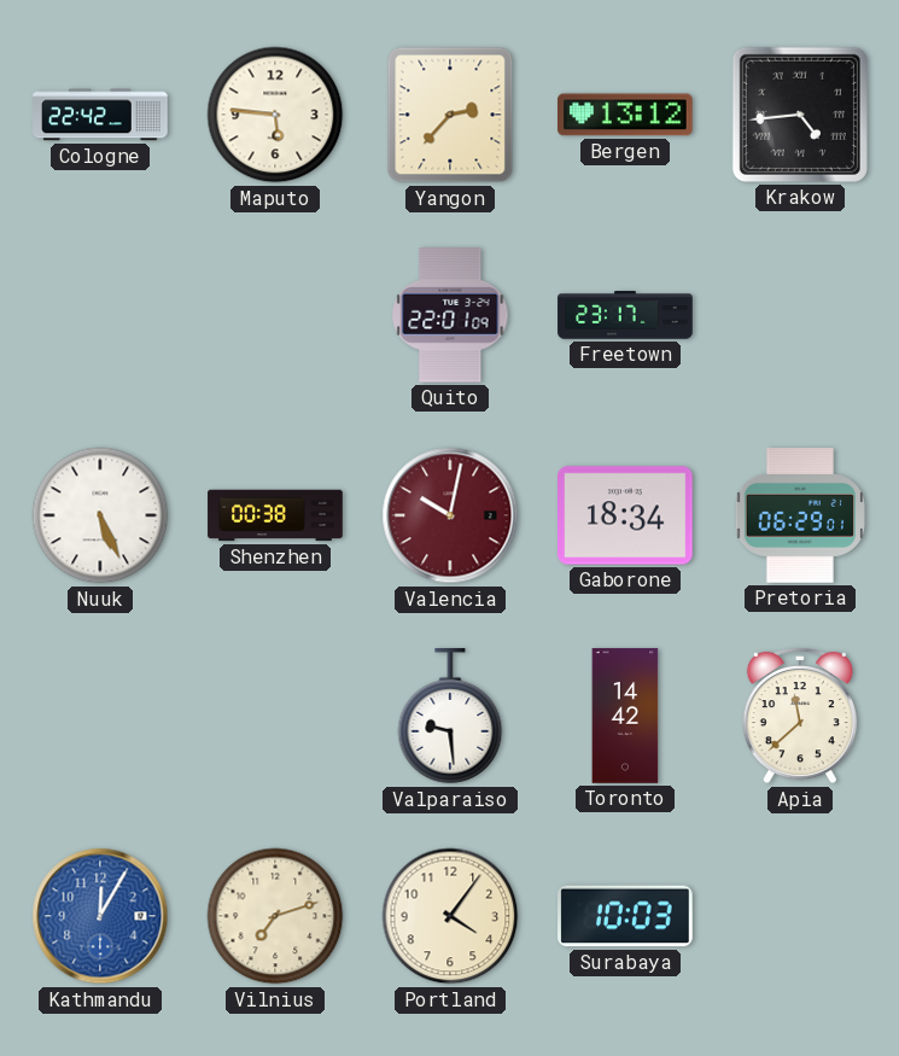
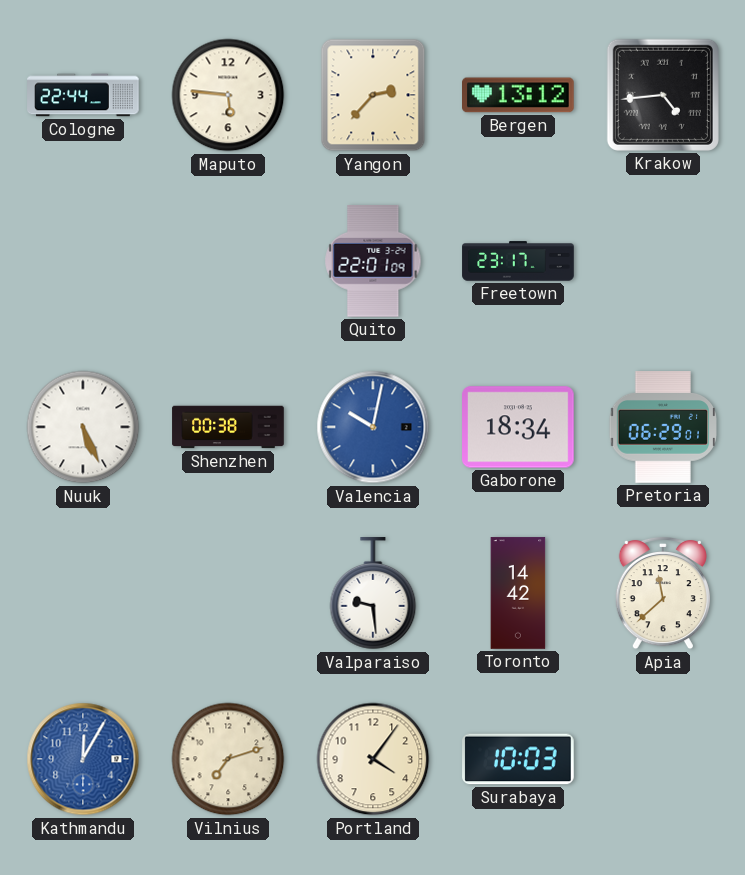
Cologne: 22:42 -> 22:44
Valencia dial: burgundy -> blue
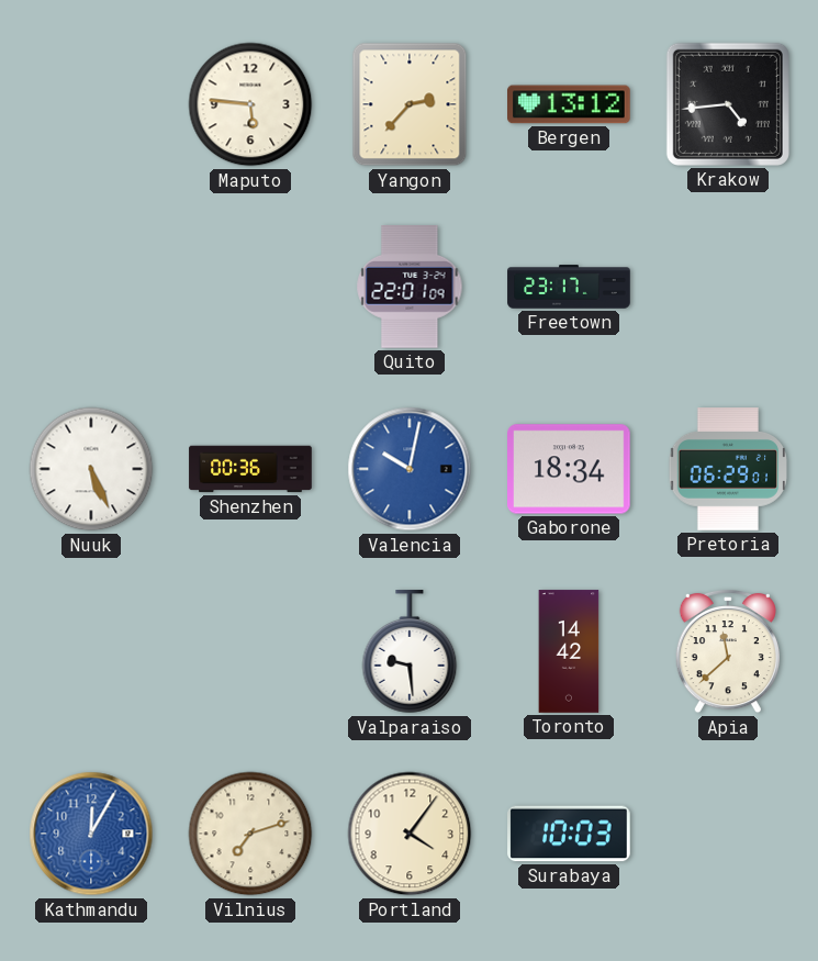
Cologne: 22:44 -> none
Shenzhen: 00:38 -> 00:36
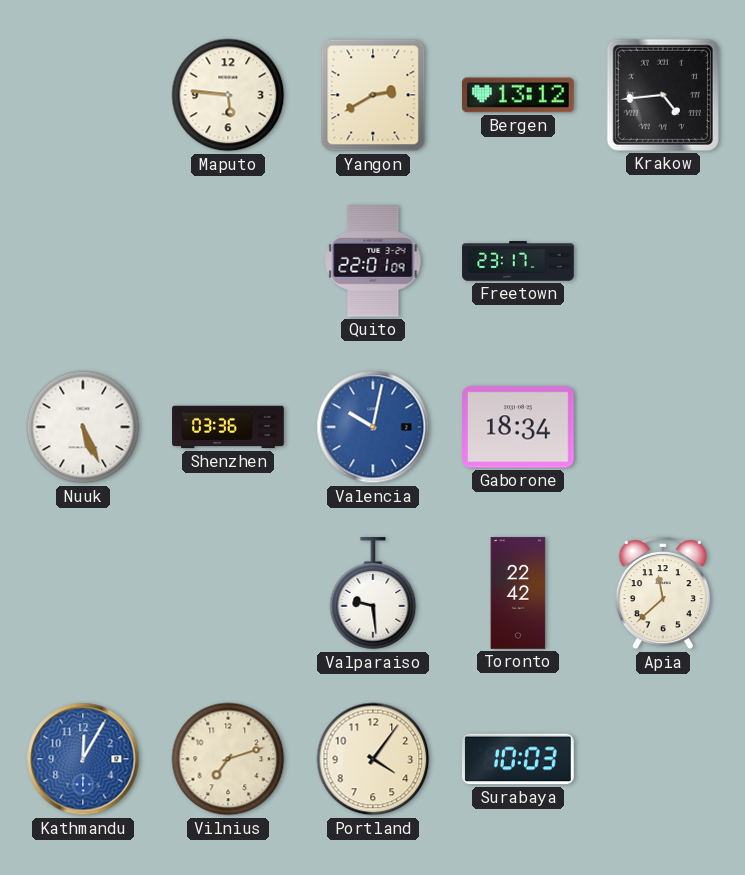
Yangon: 2:37 -> 2:40
Shenzhen: 00:36 -> 03:36
Pretoria: 06:29 -> none
Toronto: 14:42 -> 22:42
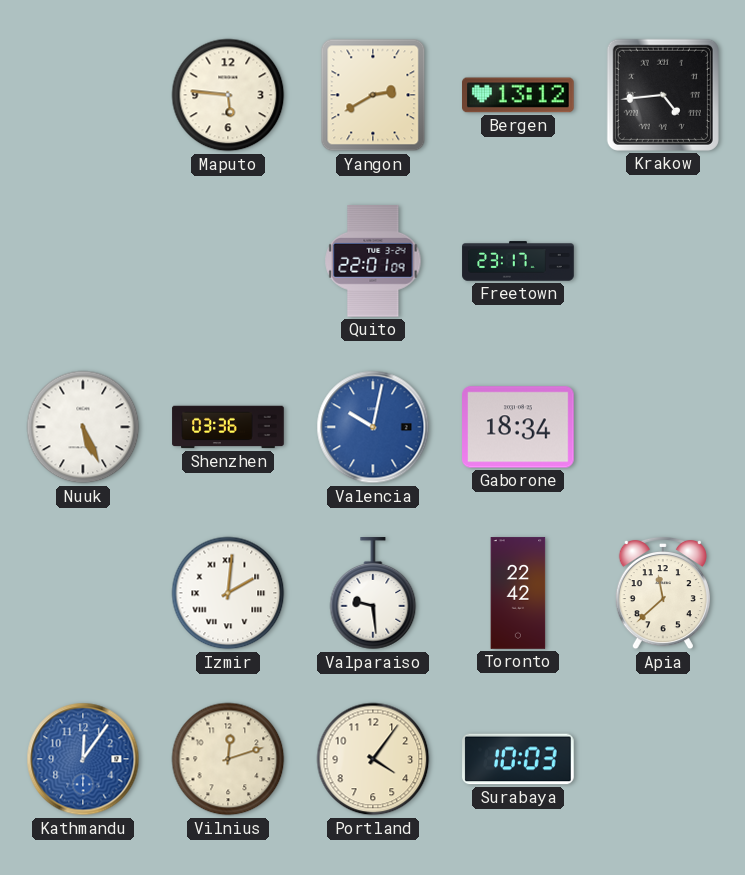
Izmir: none -> 2:01
Kathmandu: 12:05 -> 12:06
Vilnius: 7:12 -> 12:12
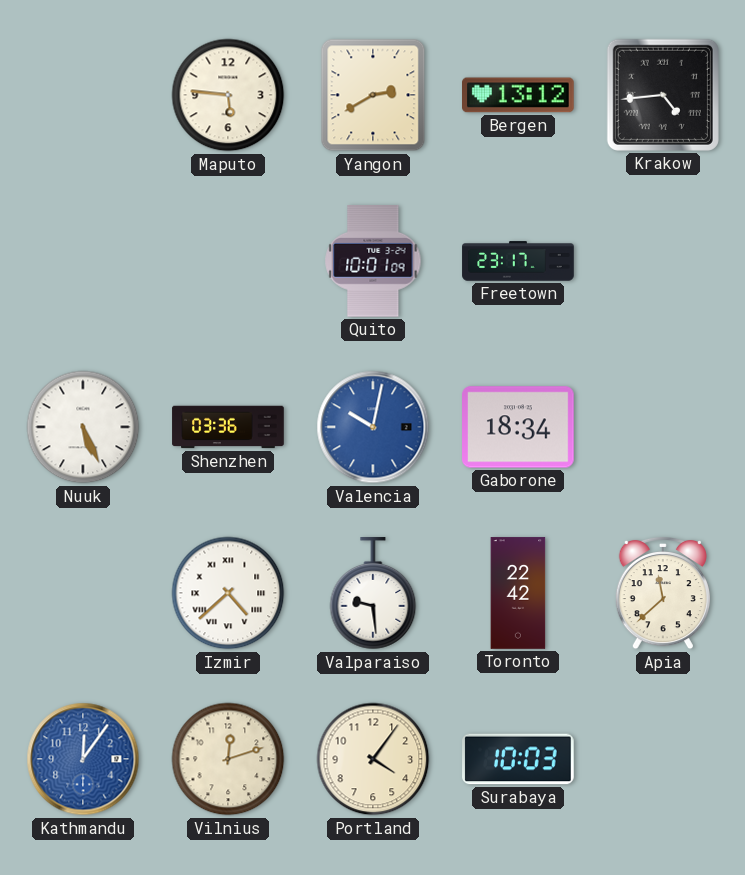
Quito: 22:01 -> 10:01
Izmir: 2:01 -> 4:38
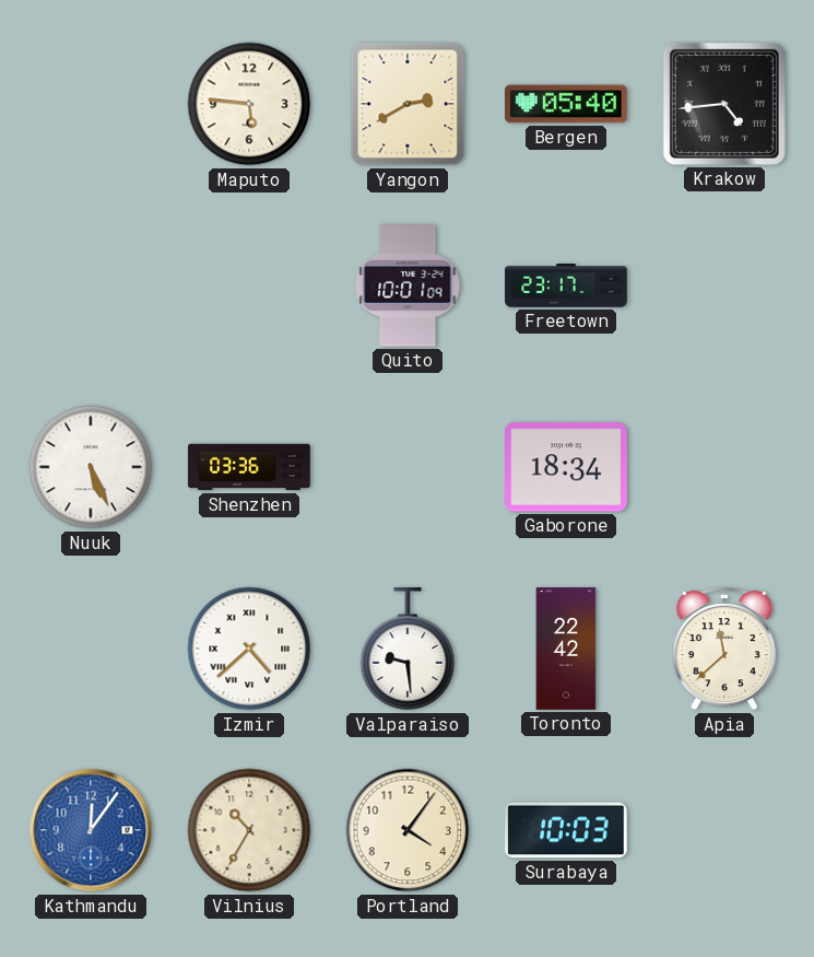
Bergen: 13:12 -> 05:40
Valencia: 10:02 -> none
Vilnius: 12:12 -> 10:35
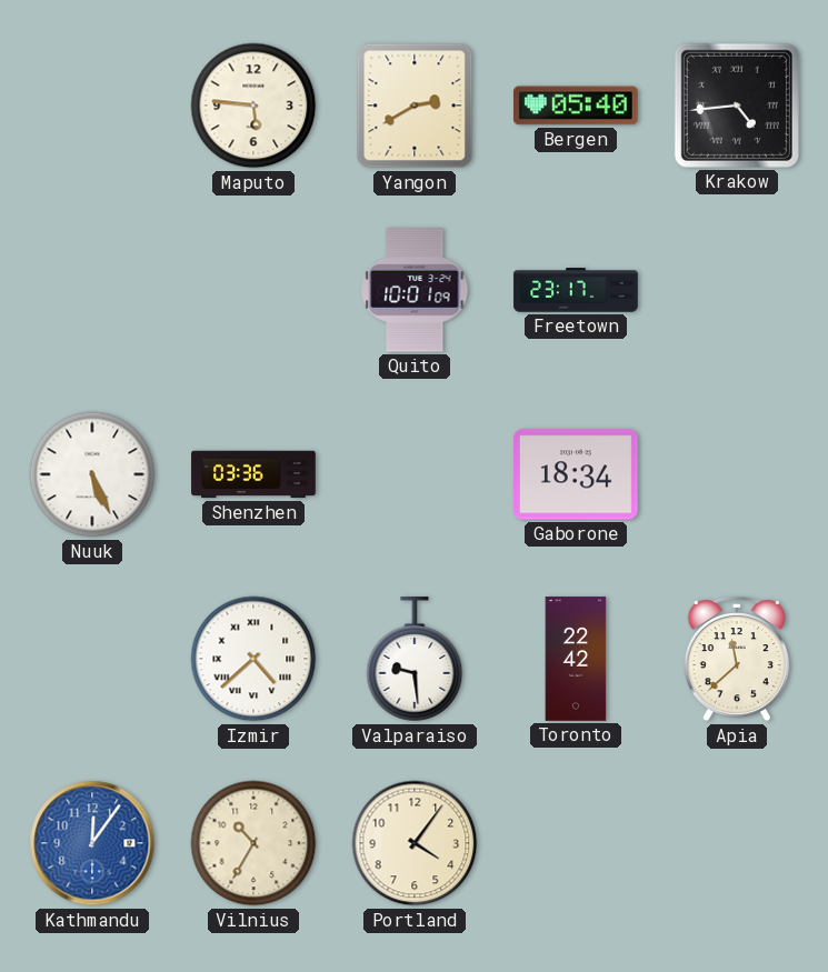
Surabaya: 10:03 -> none
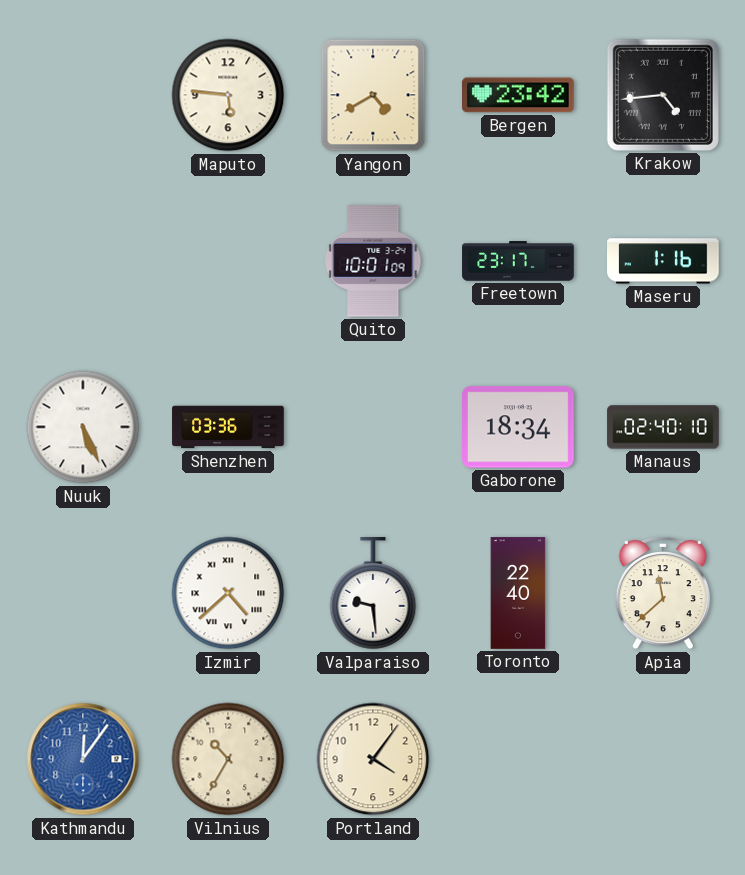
Yangon: 2:40 -> 4:40
Bergen: 05:40 -> 23:42
Maseru: none -> 1:16
Manaus: none -> 02:40
Toronto: 22:42 -> 22:40
